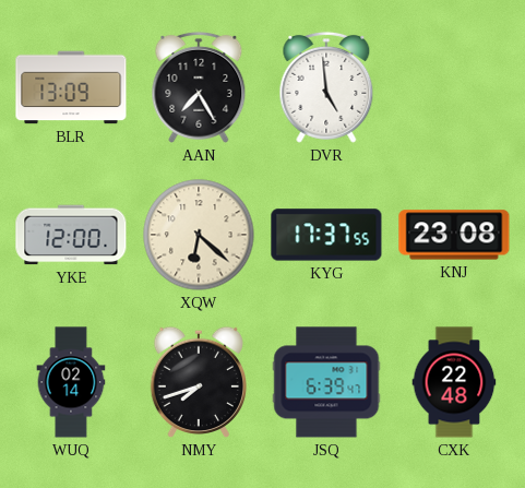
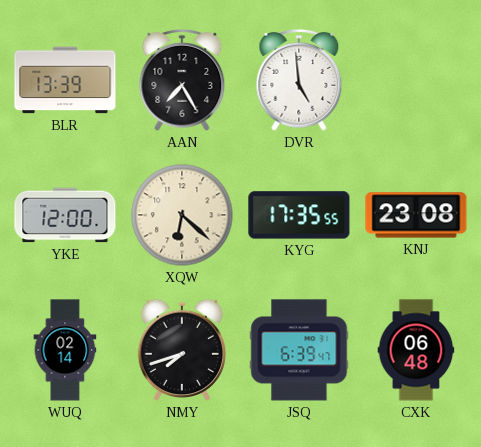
BLR: 13:09 -> 13:39
KYG: 17:37 -> 17:35
CXK: 22:48 -> 06:48
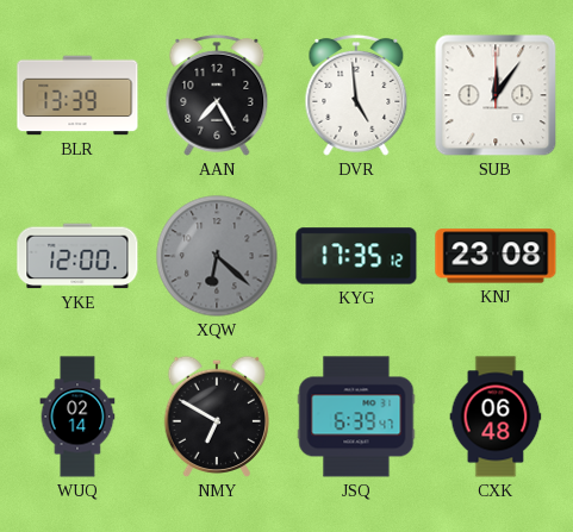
SUB: none -> 12:06
XQW dial: cream -> grey
KYG: 17:35:55 -> 17:35:12
NMY: 7:42 -> 6:50
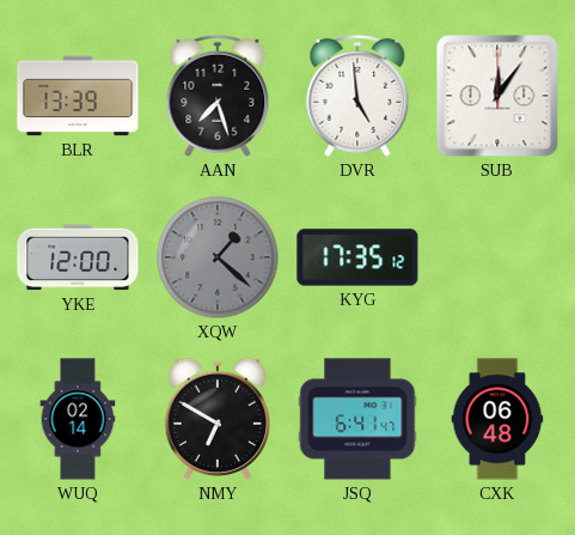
AAN: 7:25 -> 7:27
XQW: 6:22 -> 1:22
KNJ: 23:08 -> none
JSQ: 6:39 -> 6:41
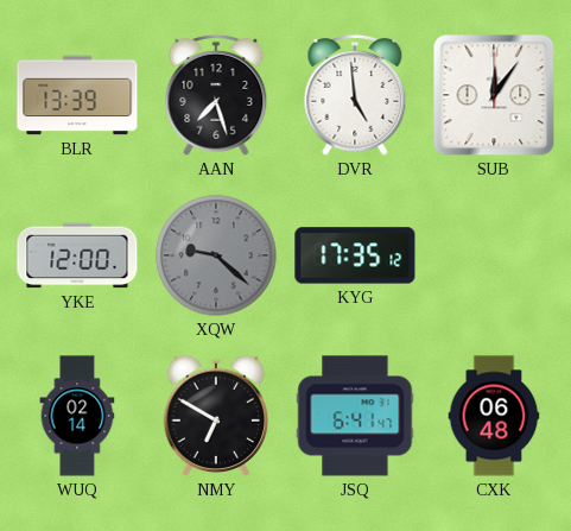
XQW: 1:22 -> 9:22
